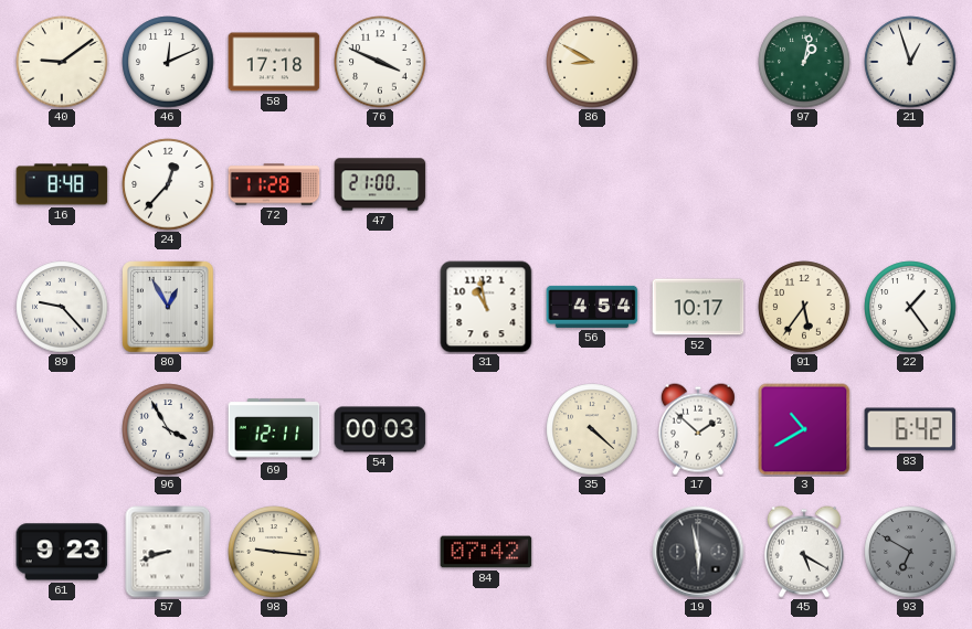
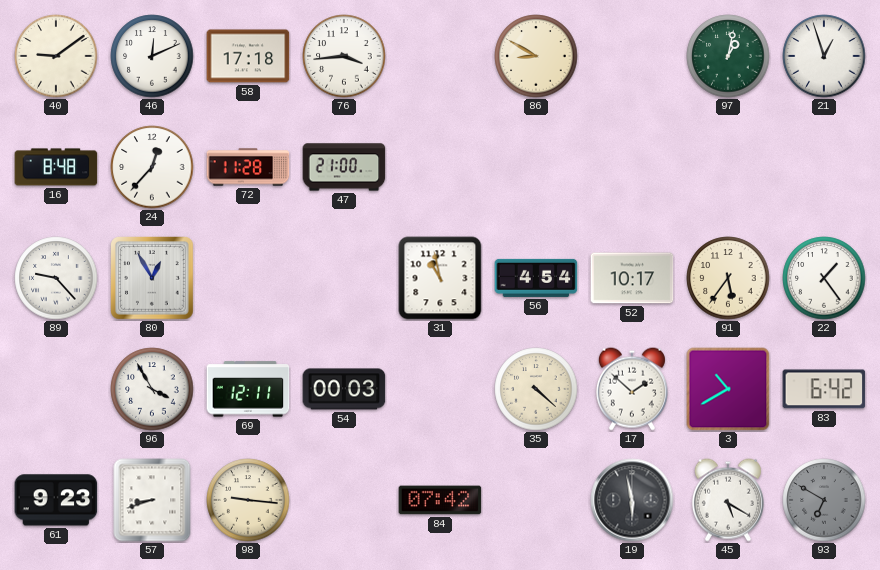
76: 3:49 -> 3:44
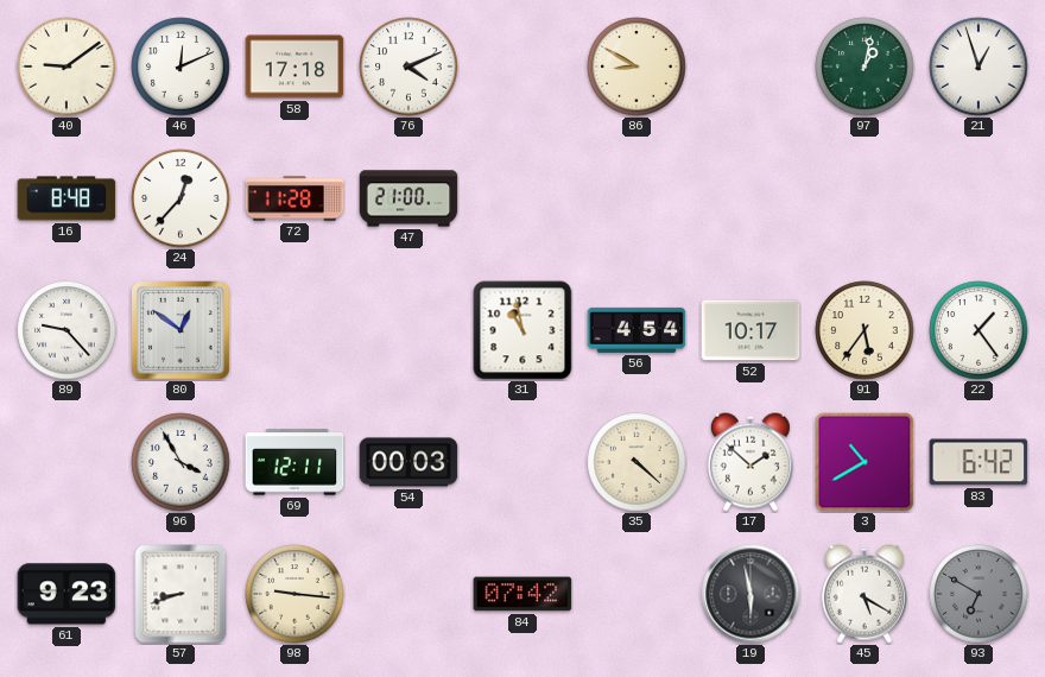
76: 3:44 -> 4:11
80: 12:55 -> 12:51
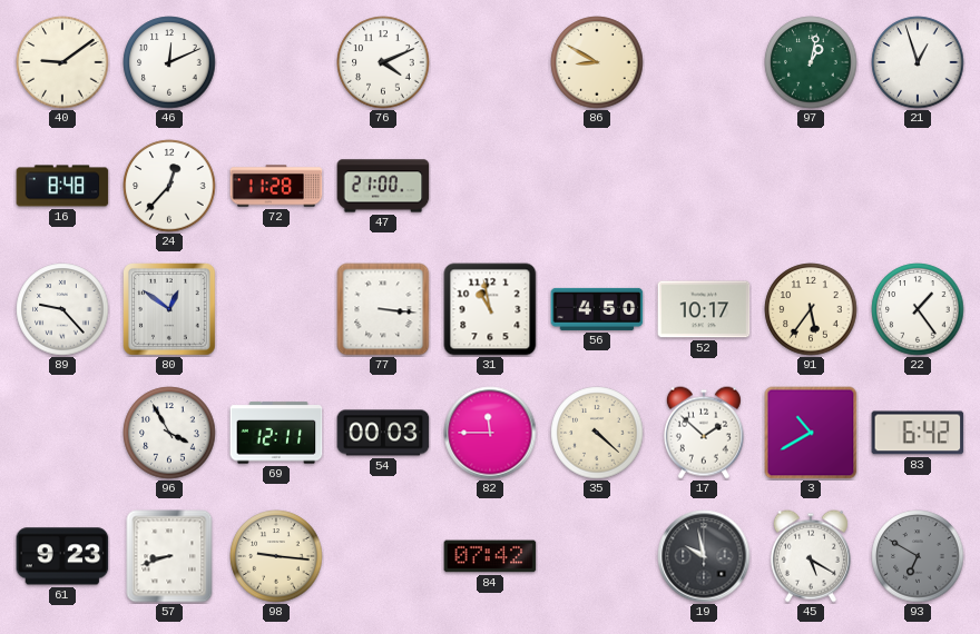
58: 17:18 -> none
77: none -> 3:16
56: 4:54 -> 4:50
82: none -> 11:45
19: 5:58 -> 9:58
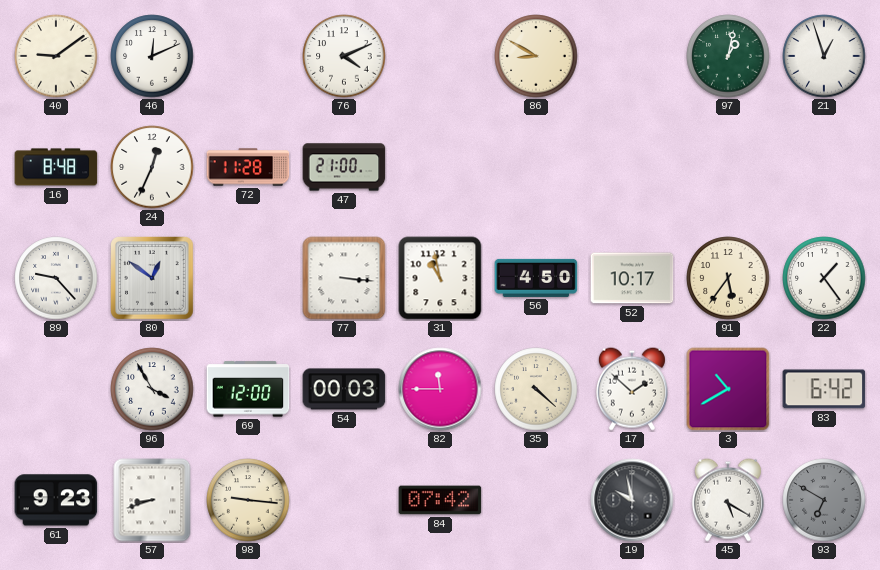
24: 12:37 -> 12:34
69: 12:11 -> 12:00
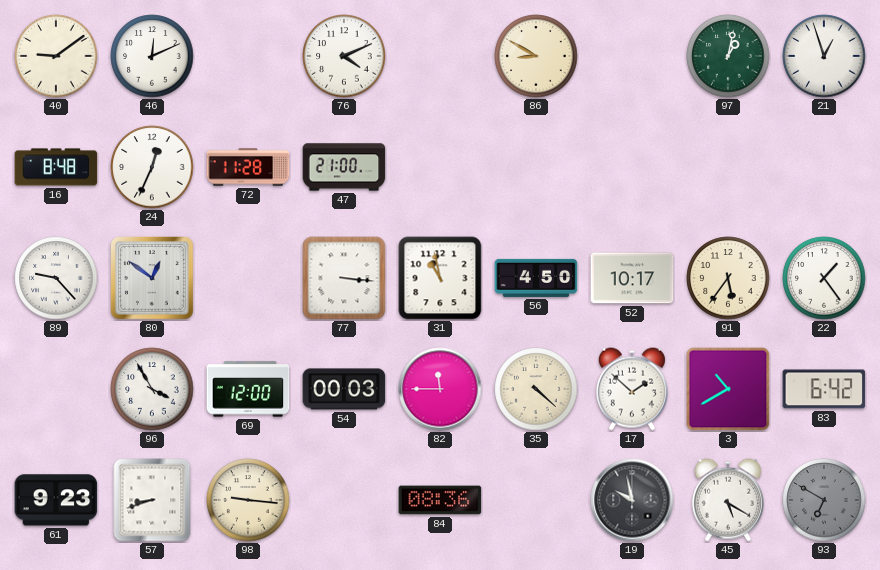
84: 07:42 -> 08:36
